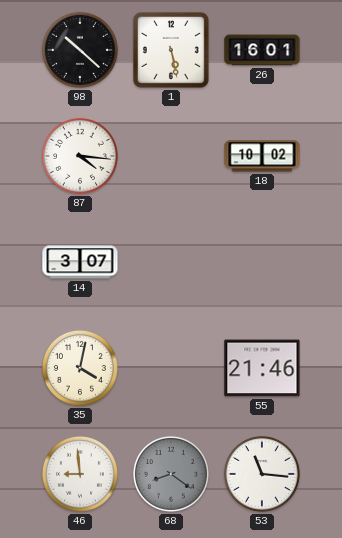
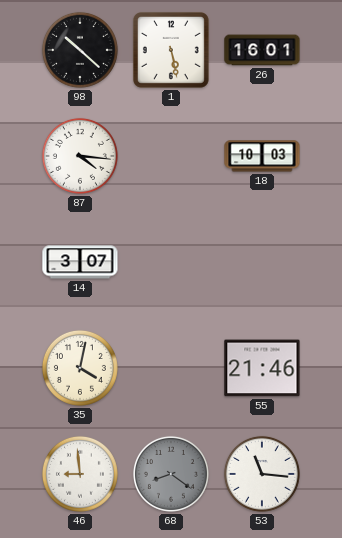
18: 10:02 -> 10:03
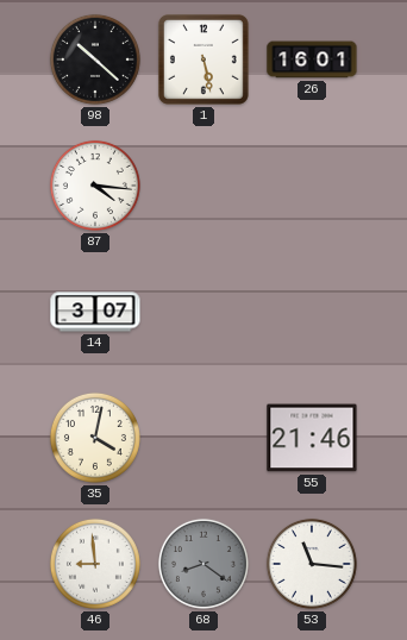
18: 10:03 -> none
